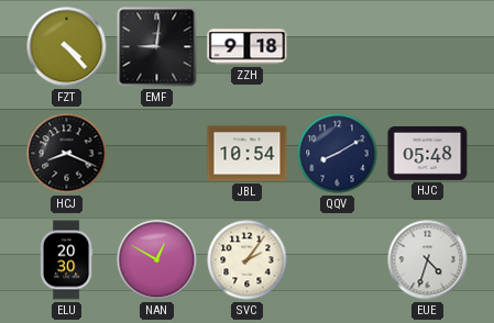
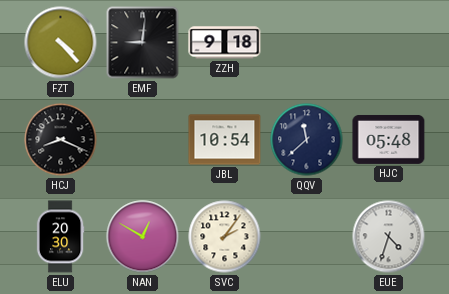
QQV: 8:10 -> 11:38
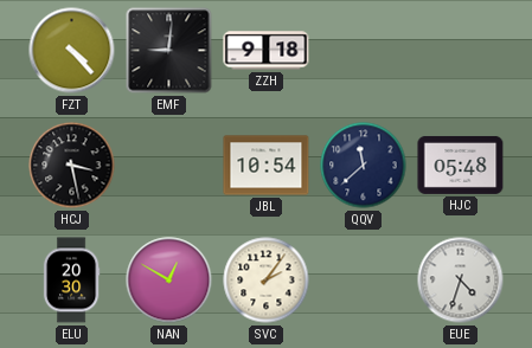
HCJ: 8:19 -> 3:28
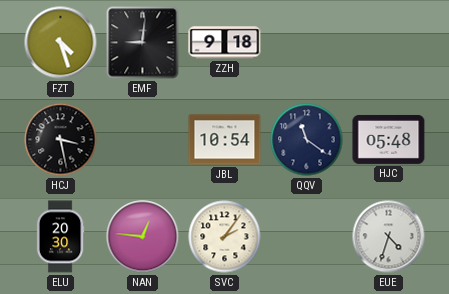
FZT: 4:23 -> 4:27
QQV: 11:38 -> 11:21
NAN: 12:50 -> 12:46
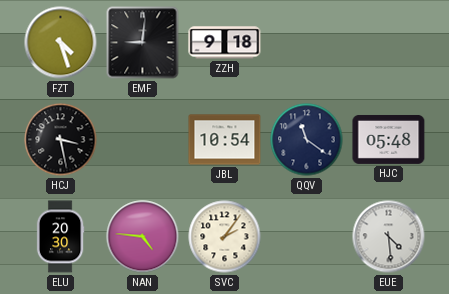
NAN: 12:46 -> 4:46
EUE: 4:33 -> 4:29
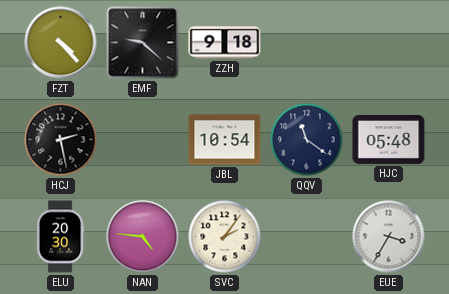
FZT: 4:27 -> 4:23
EMF: 9:01 -> 9:22
HCJ: 3:28 -> 2:28
EUE: 4:29 -> 3:35
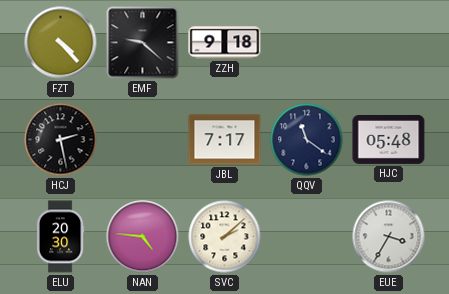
JBL: 10:54 -> 7:17
SVC: 2:06 -> 2:08
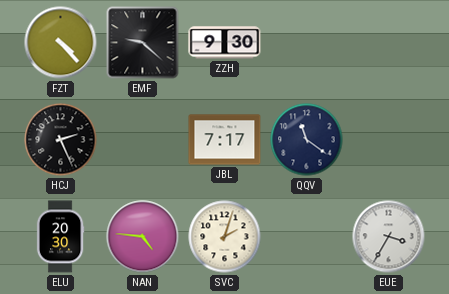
ZZH: 9:18 -> 9:30
HCJ: 2:28 -> 2:26
HJC: 05:48 -> none
SVC: 2:08 -> 2:03
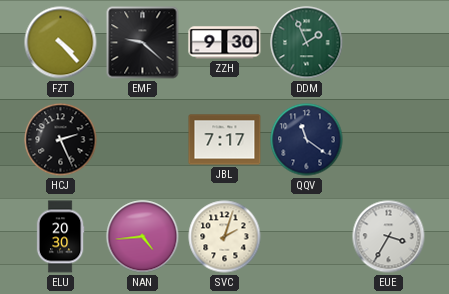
DDM: none -> 1:56
NAN: 4:46 -> 4:44
